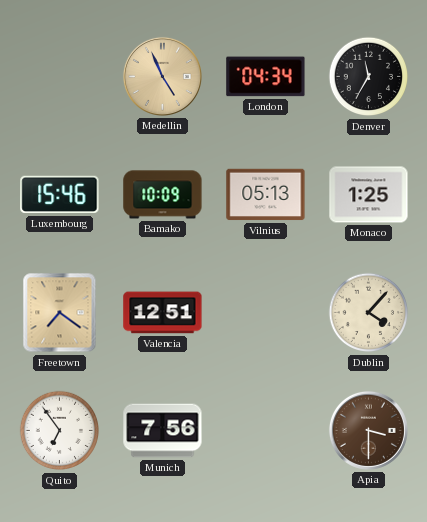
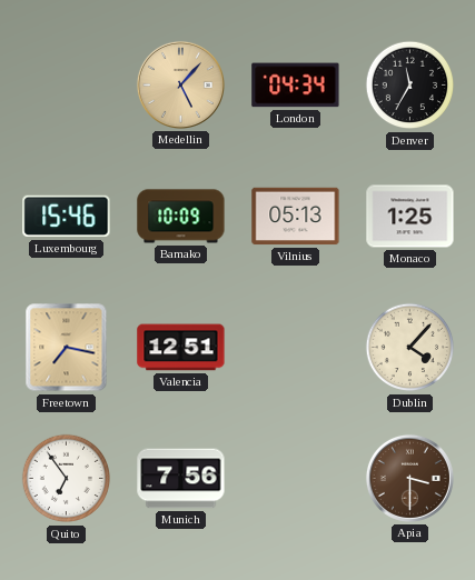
Medellin: 4:56 -> 5:07
Freetown: 7:21 -> 7:17
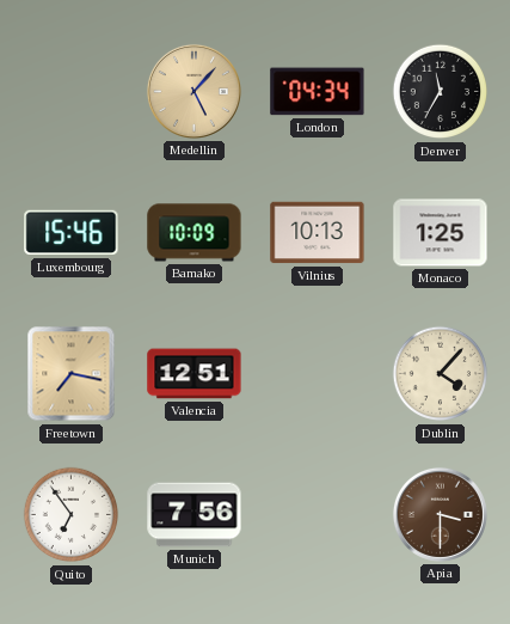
Vilnius: 05:13 -> 10:13
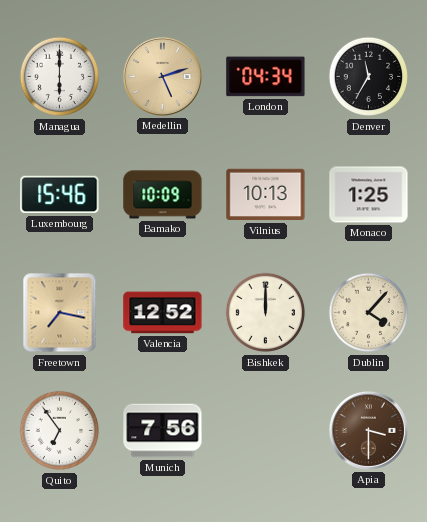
Managua: none -> 6:00
Medellin: 5:07 -> 5:12
Valencia: 12:51 -> 12:52
Bishkek: none -> 12:00
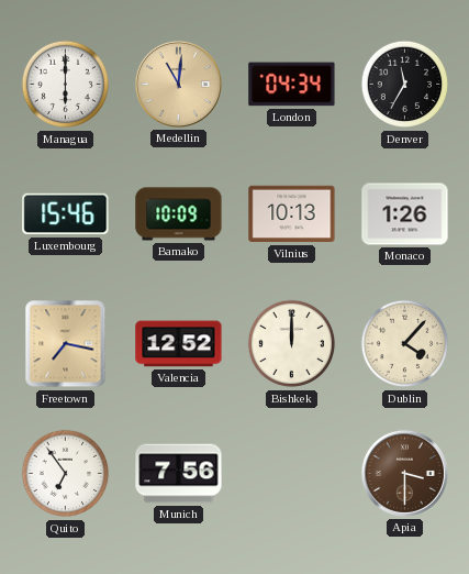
Medellin: 5:12 -> 11:01
Monaco: 1:25 -> 1:26
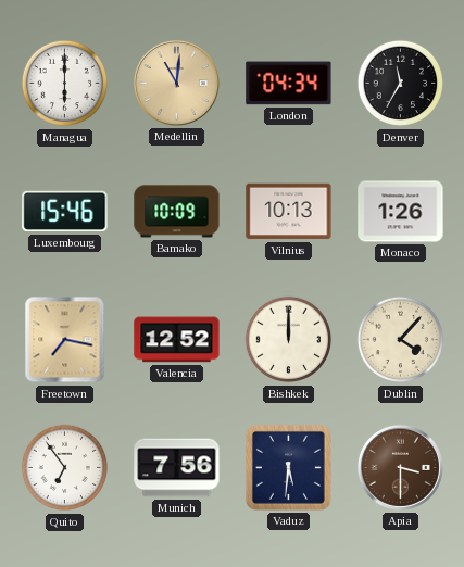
Vaduz: none -> 5:31
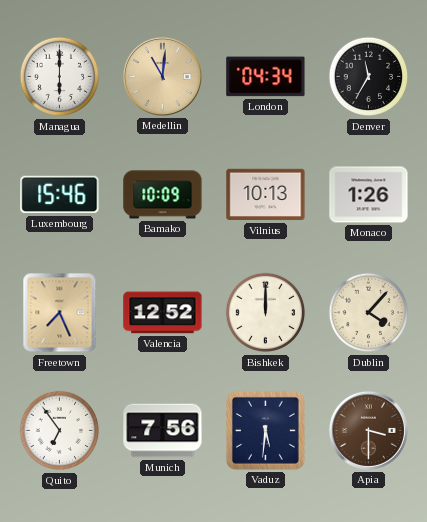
Freetown: 7:17 -> 7:26
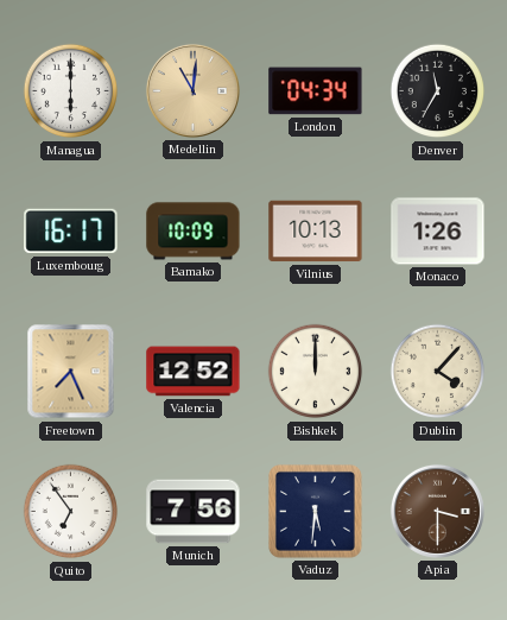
Luxembourg: 15:46 -> 16:17
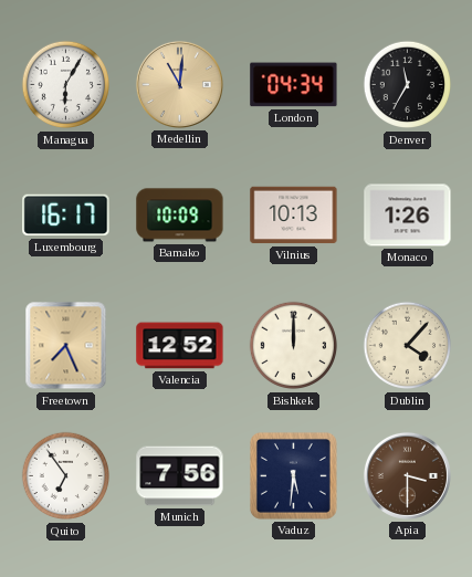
Managua: 6:00 -> 6:05
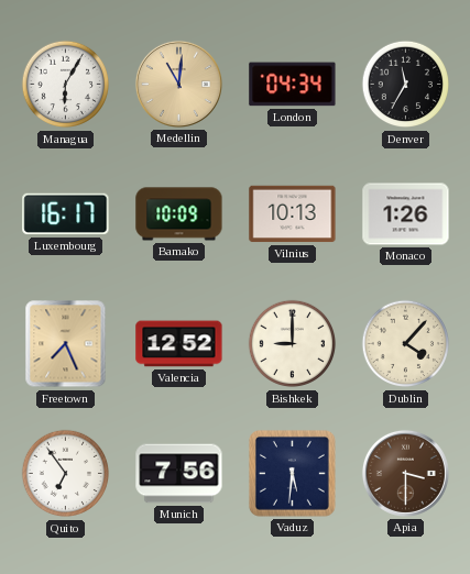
Bishkek: 12:00 -> 9:00
